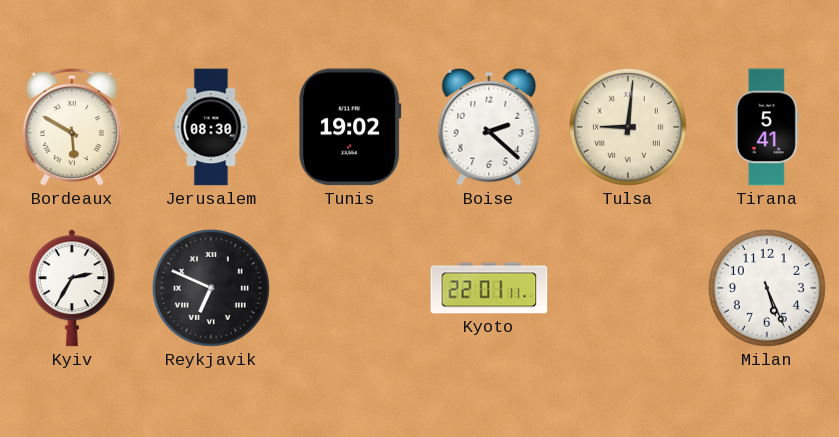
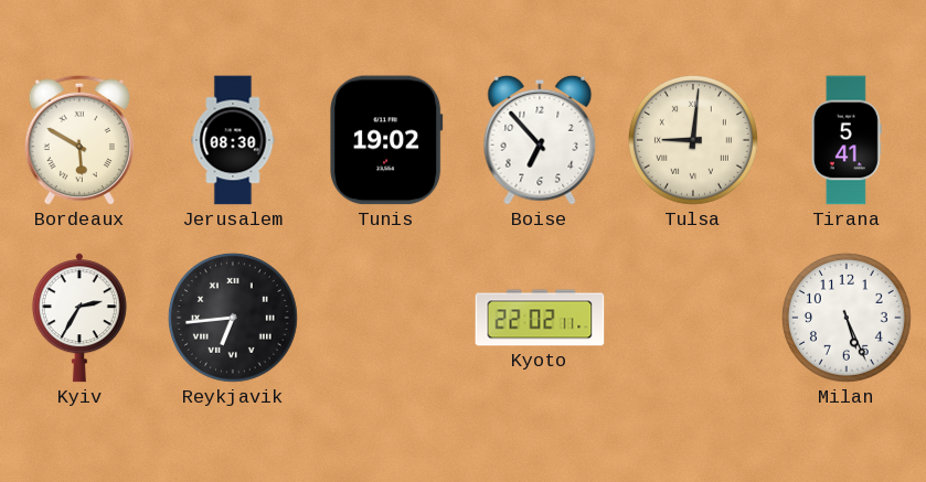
Boise: 2:22 -> 6:53
Reykjavik: 6:49 -> 6:44
Kyoto: 22:01 -> 22:02
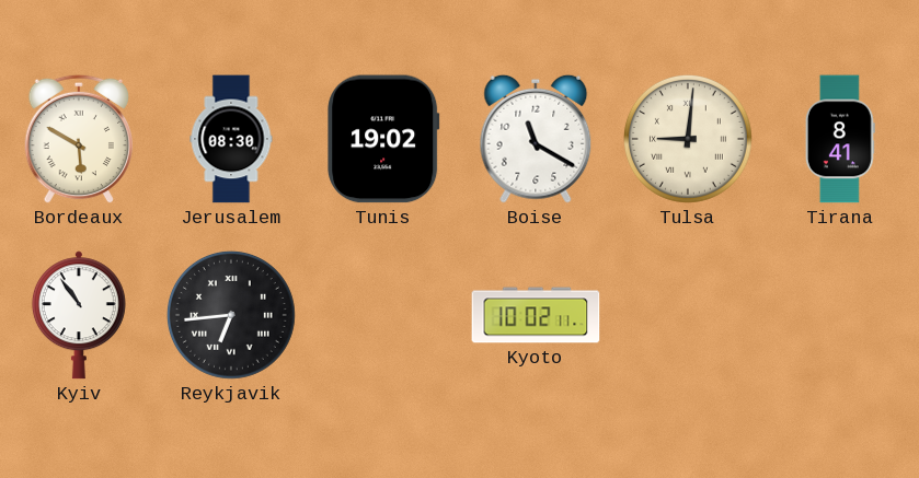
Boise: 6:53 -> 11:20
Tirana: 5:41 -> 8:41
Kyiv: 2:35 -> 10:54
Kyoto: 22:02 -> 10:02
Milan: 5:26 -> none
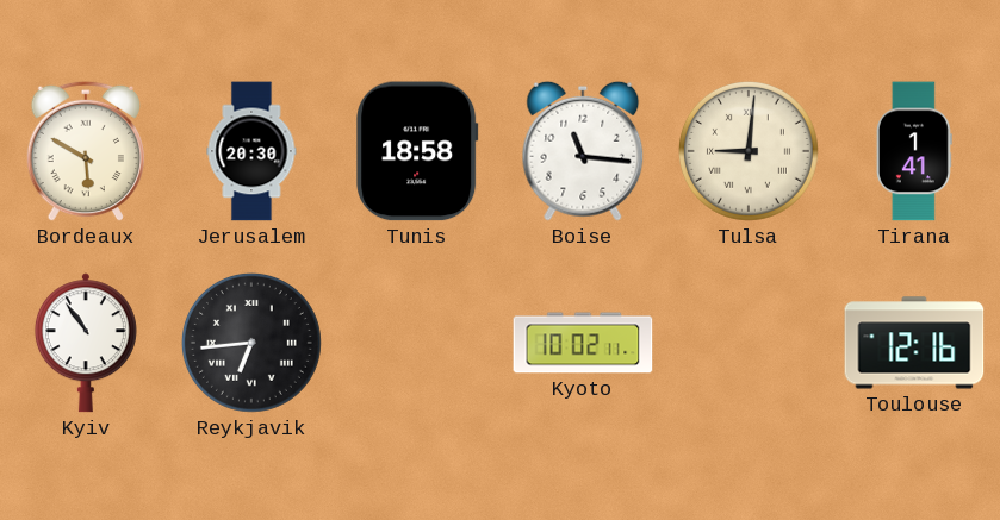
Jerusalem: 08:30 -> 20:30
Tunis: 19:02 -> 18:58
Boise: 11:20 -> 11:16
Tirana: 8:41 -> 1:41
Toulouse: none -> 12:16
